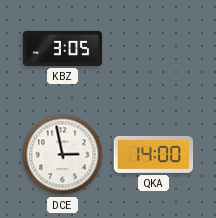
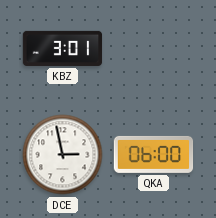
KBZ: 3:05 -> 3:01
QKA: 14:00 -> 06:00
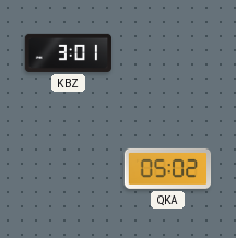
DCE: 2:58 -> none
QKA: 06:00 -> 05:02
